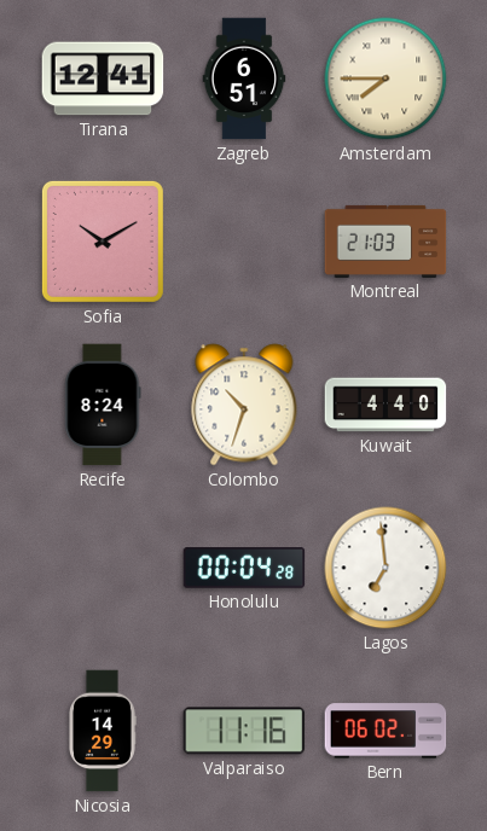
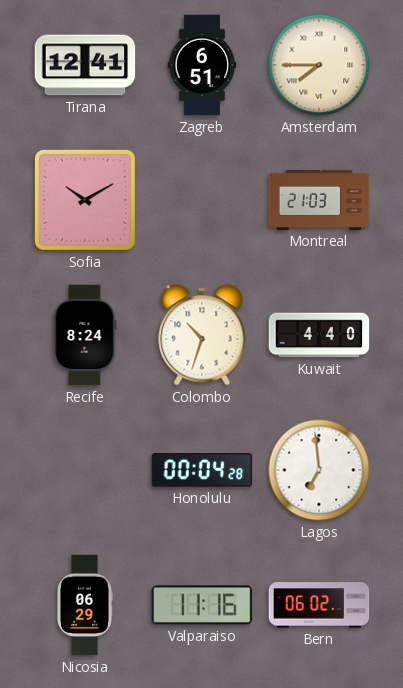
Nicosia: 14:29 -> 06:29
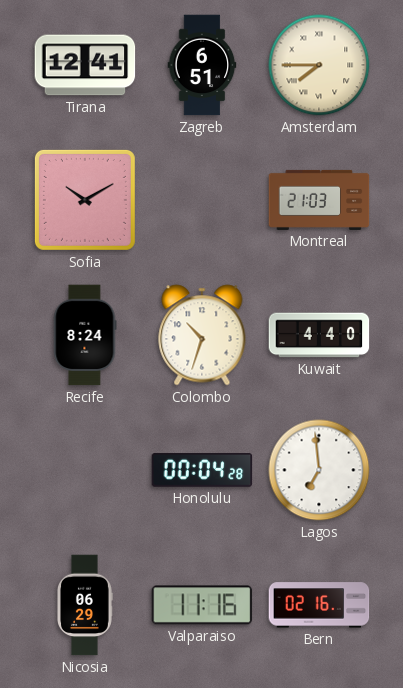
Bern: 06:02 -> 02:16
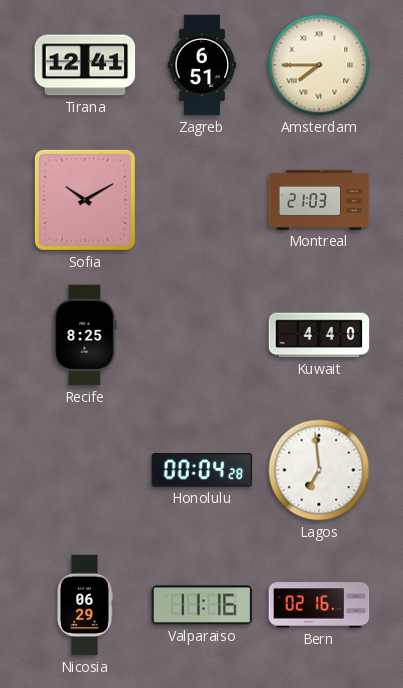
Recife: 8:24 -> 8:25
Colombo: 10:33 -> none
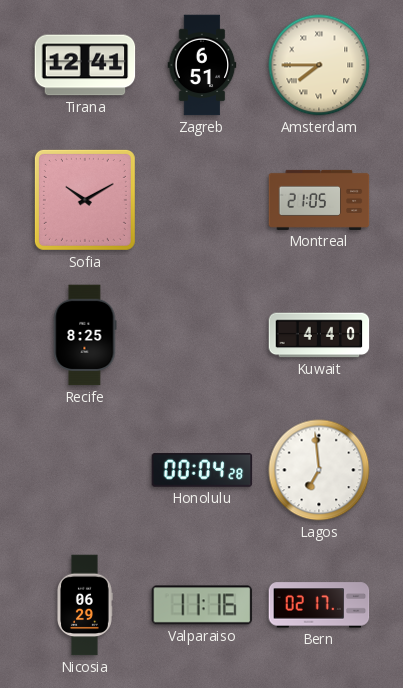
Montreal: 21:03 -> 21:05
Bern: 02:16 -> 02:17
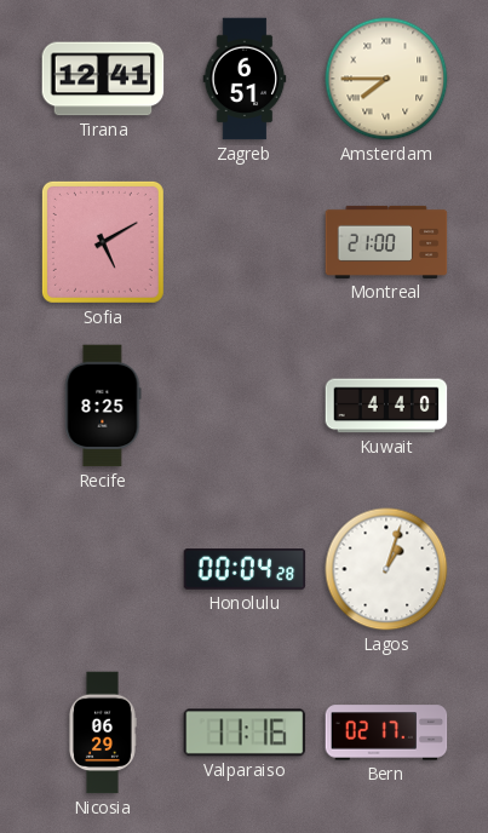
Sofia: 10:10 -> 5:10
Montreal: 21:05 -> 21:00
Lagos: 6:59 -> 1:03
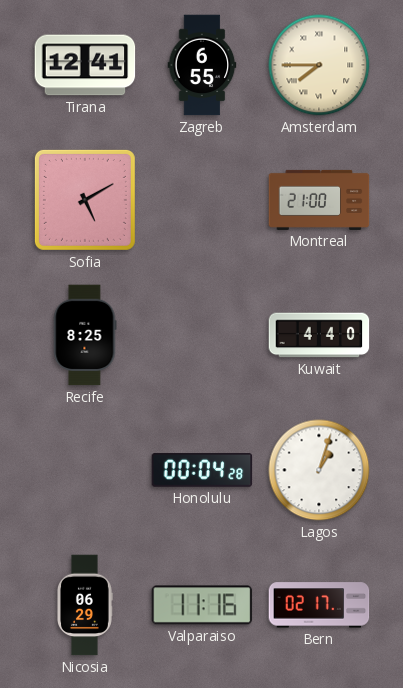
Zagreb: 6:51 -> 6:55
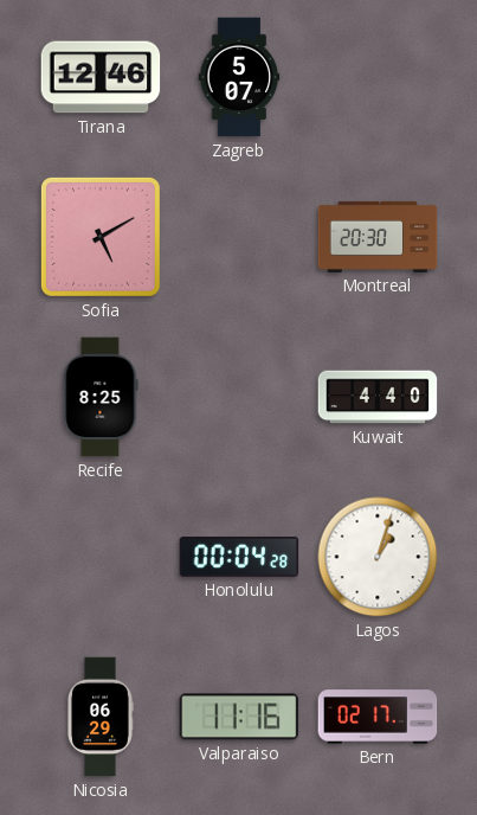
Tirana: 12:41 -> 12:46
Zagreb: 6:55 -> 5:07
Amsterdam: 7:45 -> none
Montreal: 21:00 -> 20:30
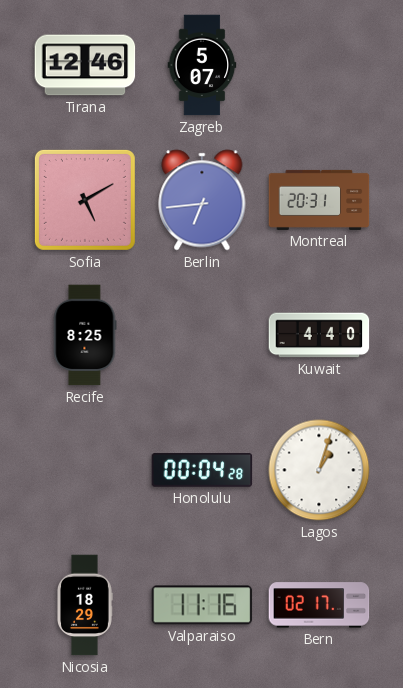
Berlin: none -> 6:44
Montreal: 20:30 -> 20:31
Nicosia: 06:29 -> 18:29
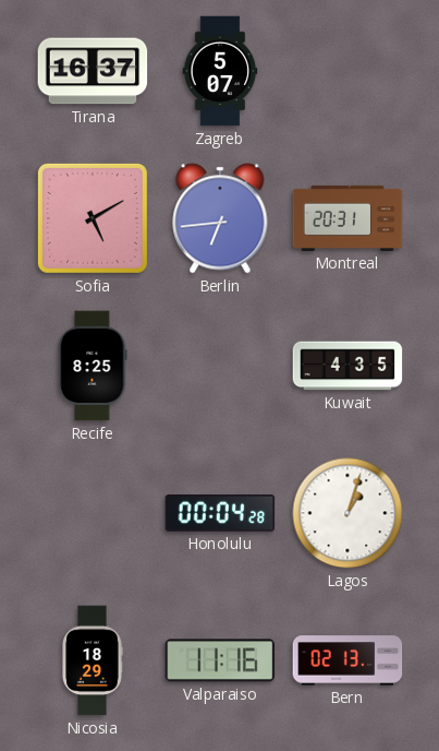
Tirana: 12:46 -> 16:37
Kuwait: 4:40 -> 4:35
Bern: 02:17 -> 02:13
